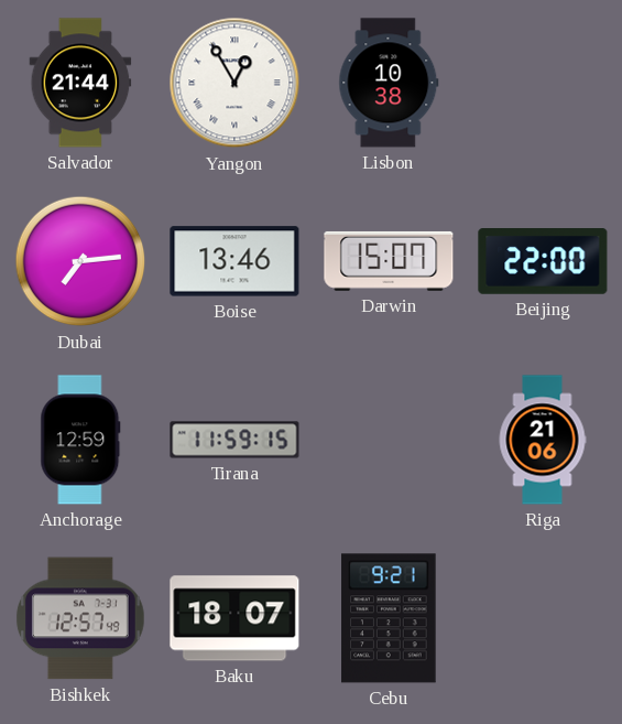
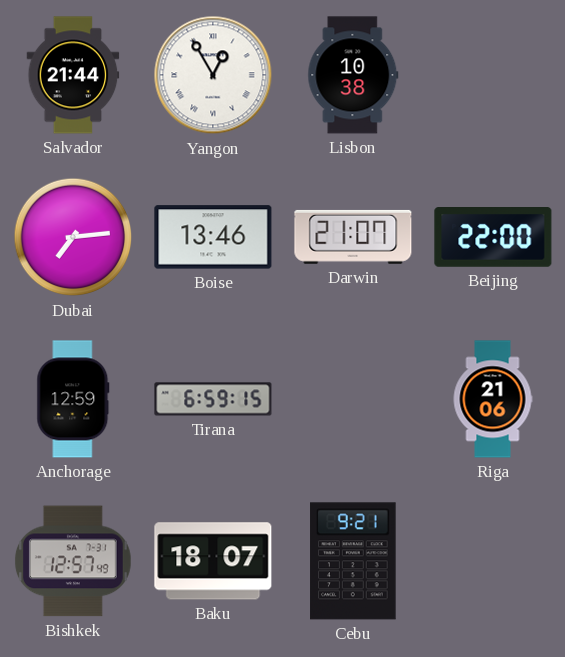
Darwin: 15:07 -> 21:07
Tirana: 11:59 -> 6:59
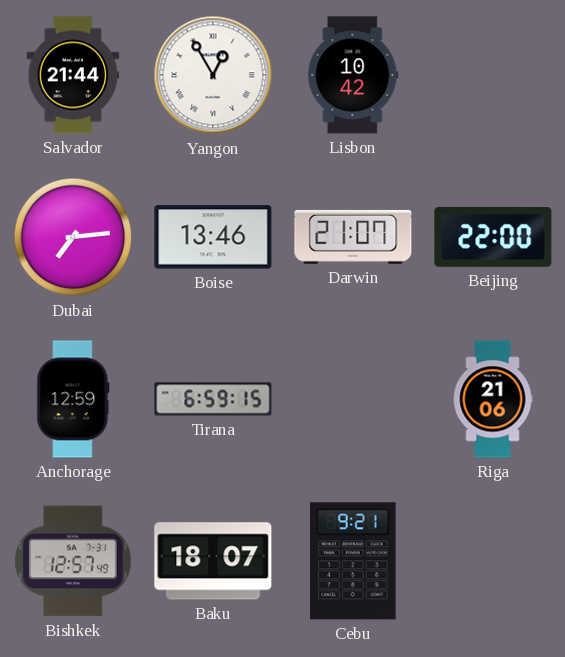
Lisbon: 10:38 -> 10:42
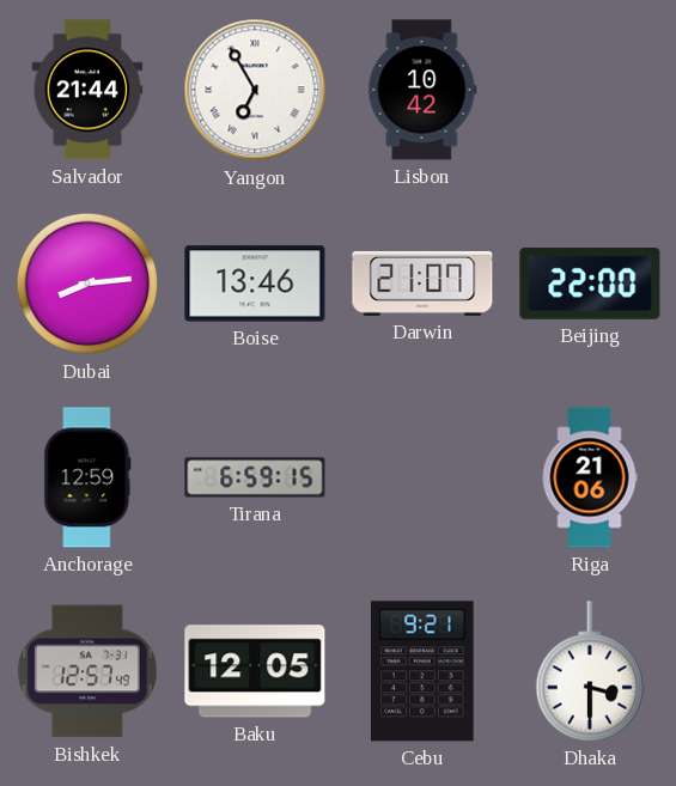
Yangon: 12:55 -> 6:55
Dubai: 7:14 -> 8:14
Baku: 18:07 -> 12:05
Dhaka: none -> 3:30
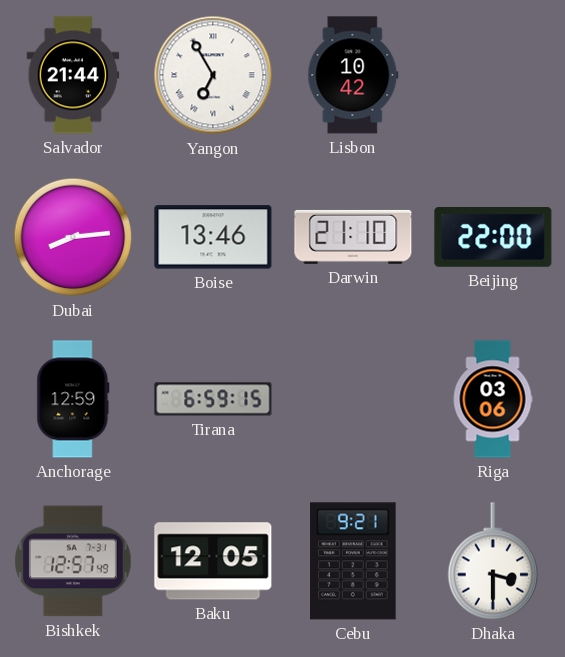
Darwin: 21:07 -> 21:10
Riga: 21:06 -> 03:06
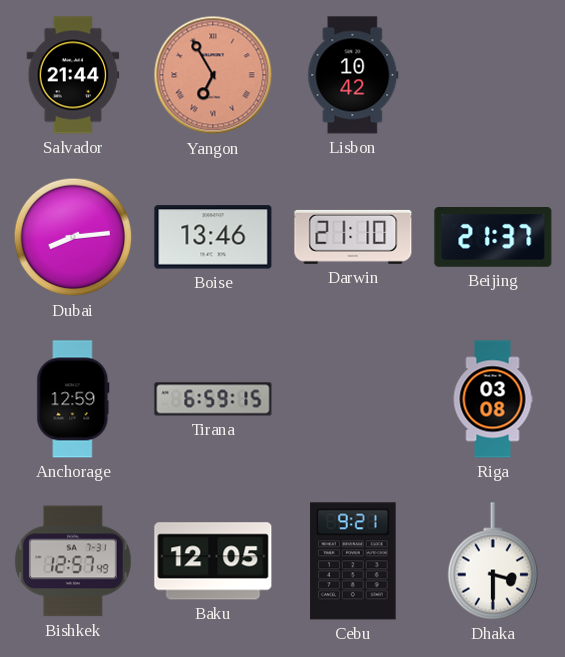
Yangon dial: white -> salmon
Beijing: 22:00 -> 21:37
Riga: 03:06 -> 03:08
